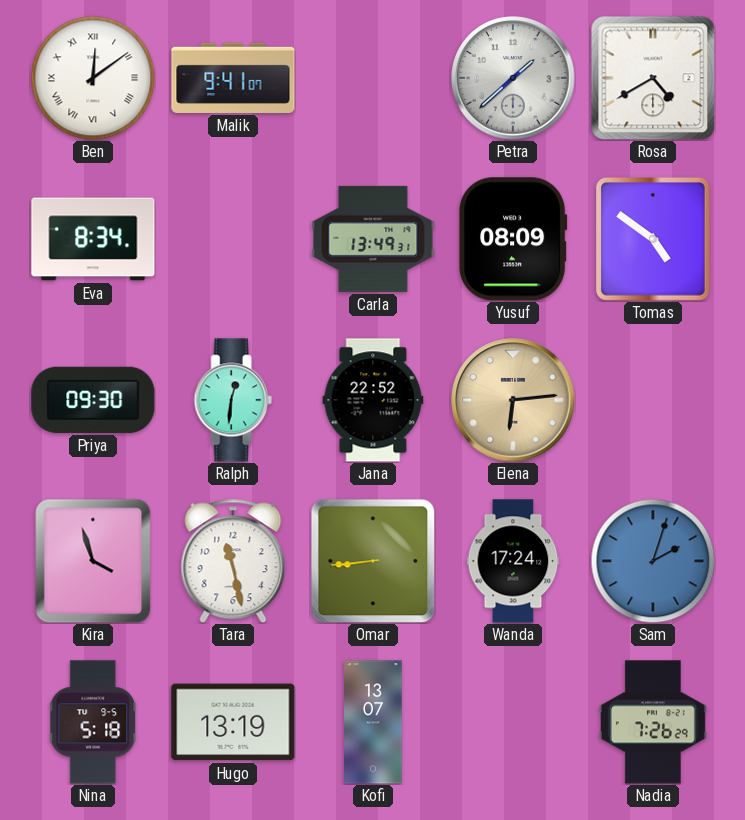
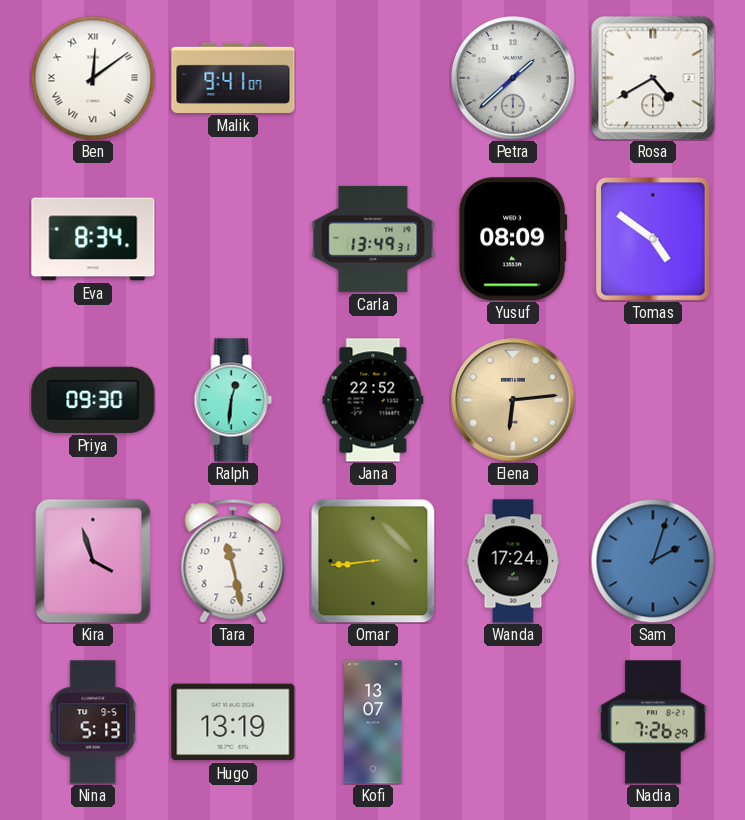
Nina: 5:18 -> 5:13
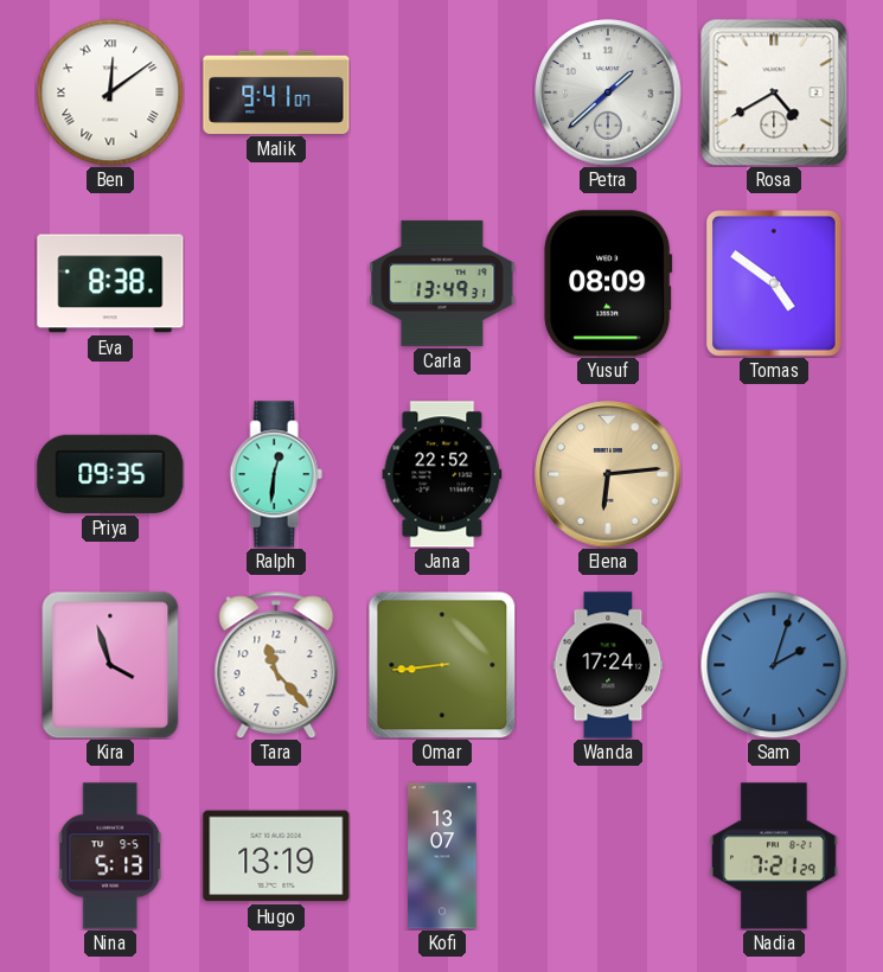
Eva: 8:34 -> 8:38
Priya: 09:30 -> 09:35
Tara: 11:28 -> 11:23
Nadia: 7:26 -> 7:21
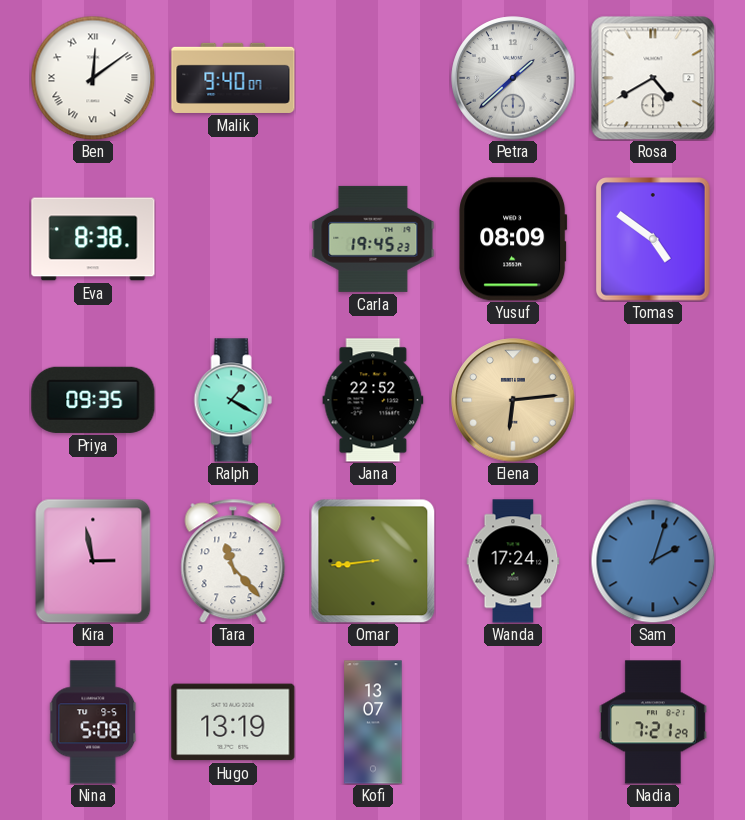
Malik: 9:41 -> 9:40
Carla: 13:49 -> 19:45
Ralph: 12:31 -> 1:20
Kira: 3:57 -> 2:58
Nina: 5:13 -> 5:08
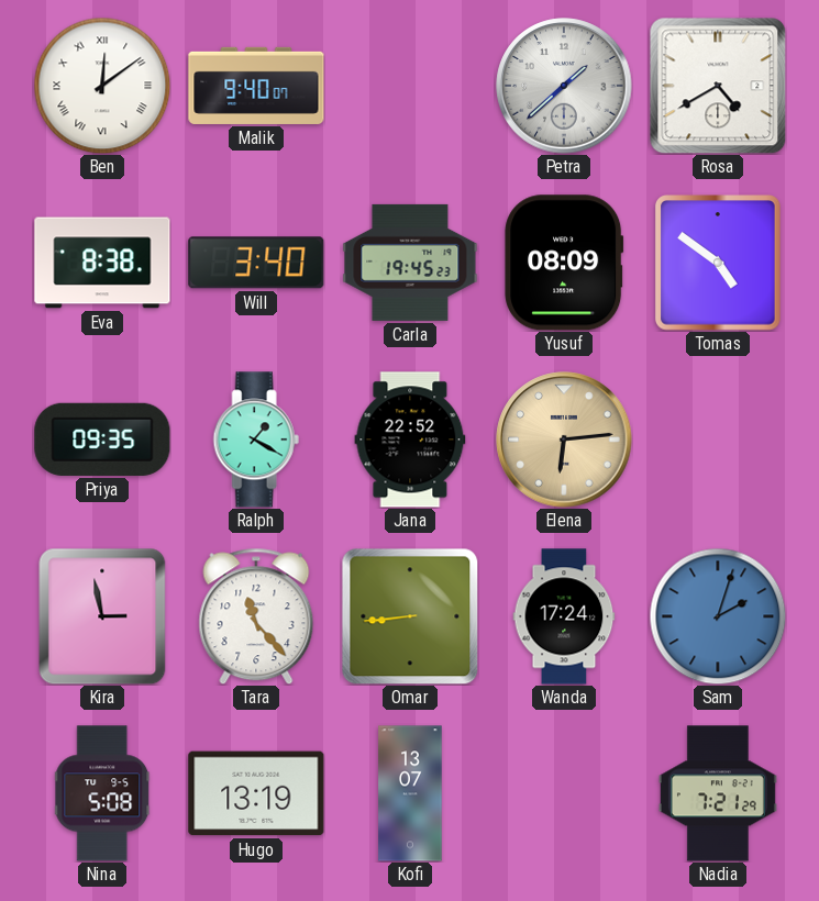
Will: none -> 3:40
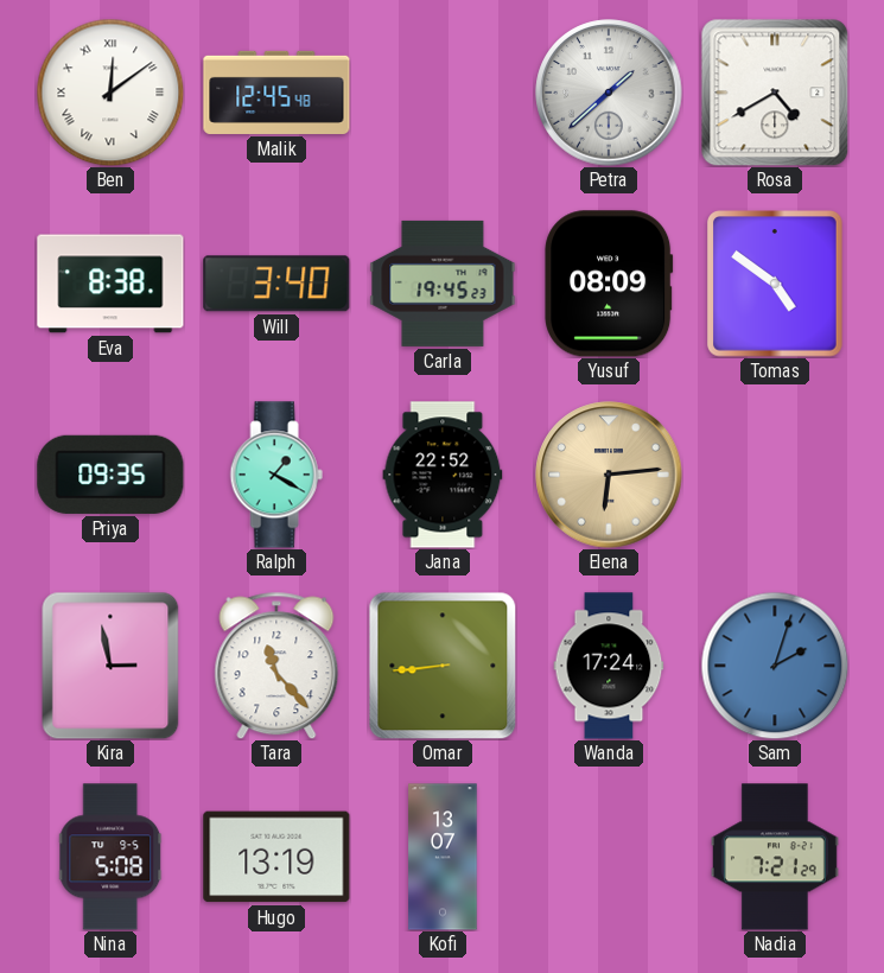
Malik: 9:40 -> 12:45
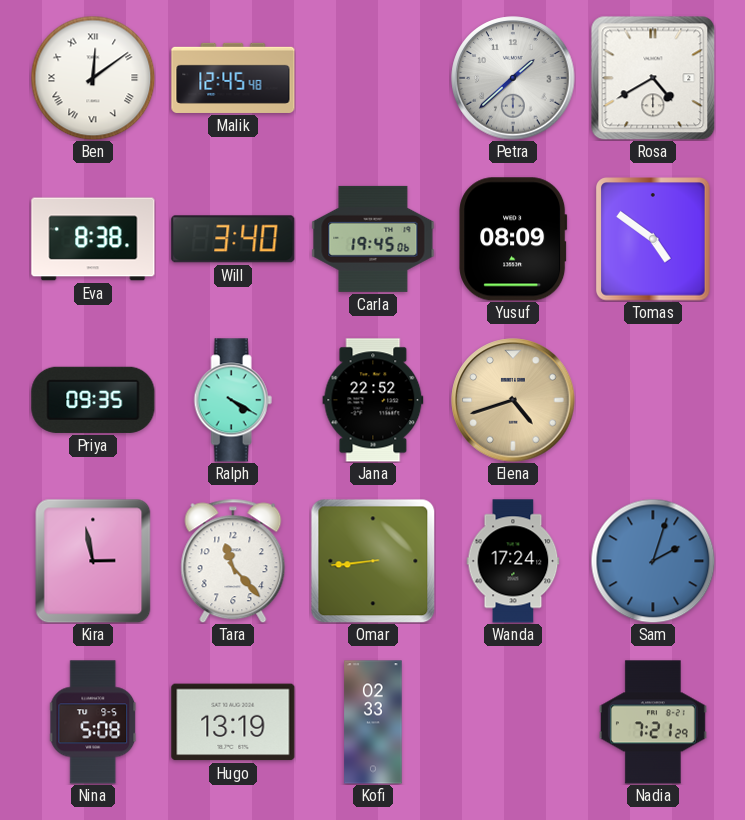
Carla: 19:45:23 -> 19:45:06
Ralph: 1:20 -> 4:20
Elena: 6:14 -> 4:42
Kofi: 13:07 -> 02:33
